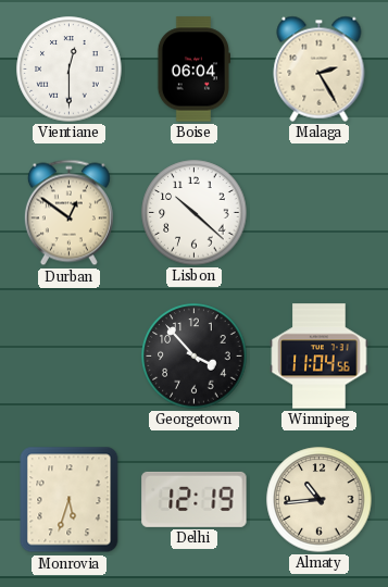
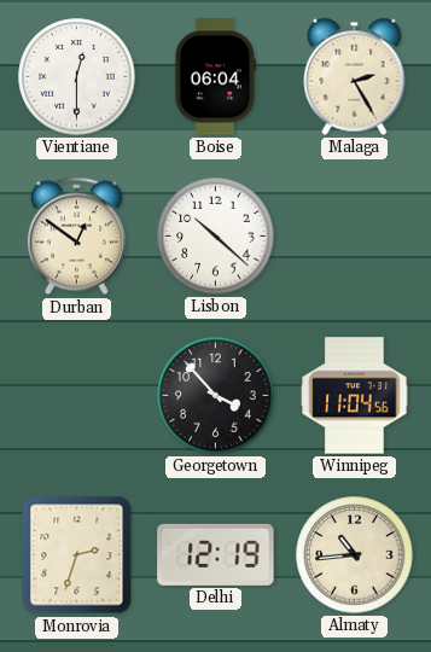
Monrovia: 5:33 -> 2:33
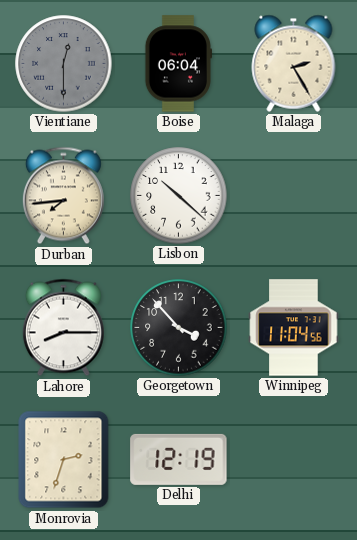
Vientiane dial: white -> grey
Durban: 12:51 -> 7:44
Lahore: none -> 8:15
Almaty: 10:44 -> none
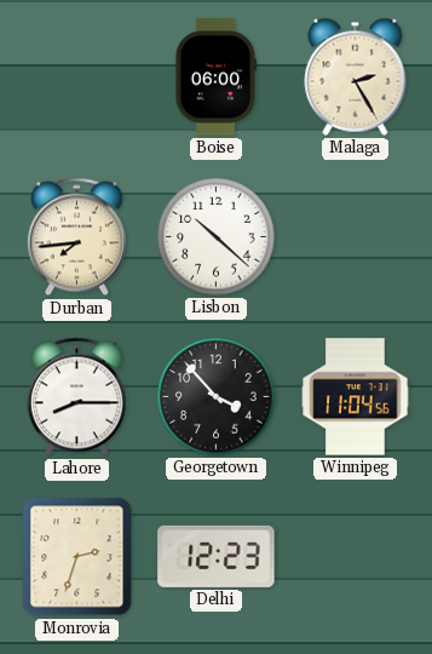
Vientiane: 12:30 -> none
Boise: 06:04 -> 06:00
Delhi: 12:19 -> 12:23
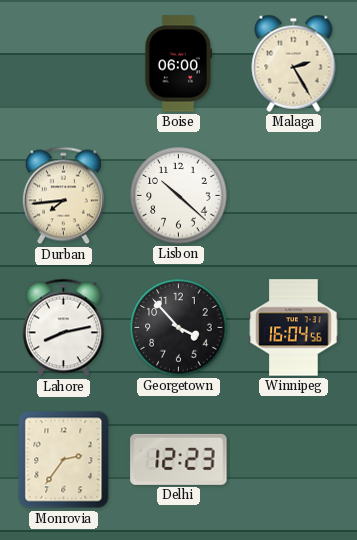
Lahore: 8:15 -> 8:13
Winnipeg: 11:04 -> 16:04
Monrovia: 2:33 -> 2:36
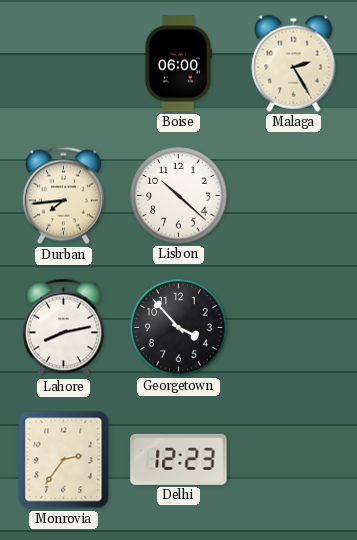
Winnipeg: 16:04 -> none
